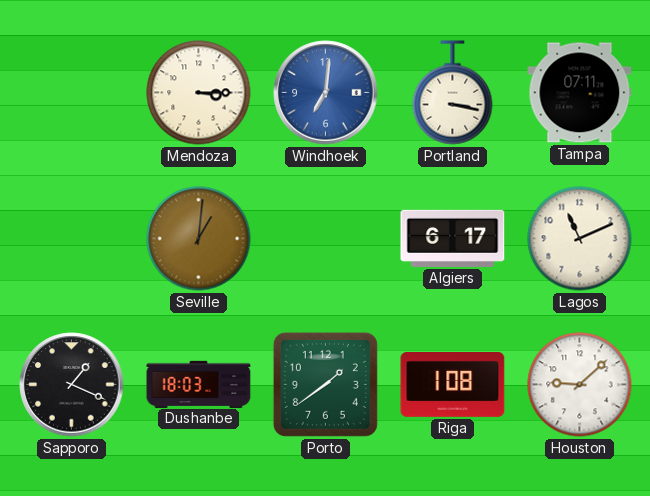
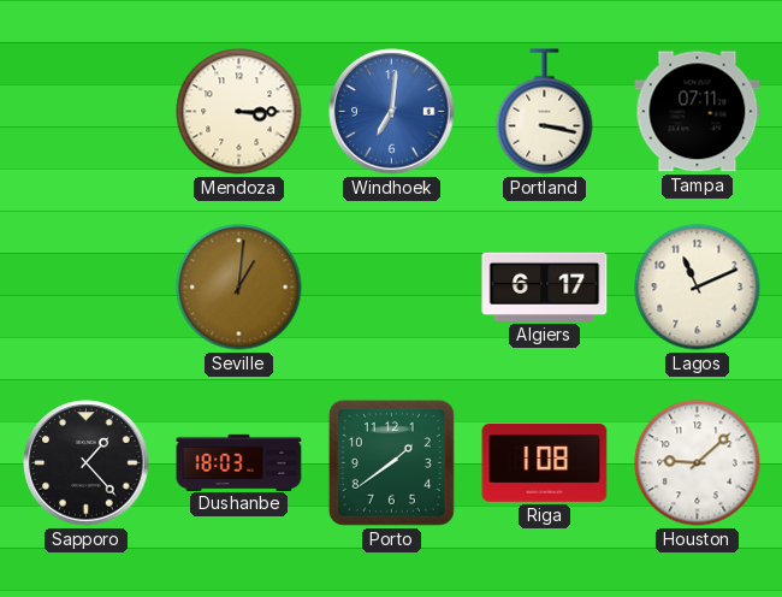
Sapporo: 1:19 -> 1:23
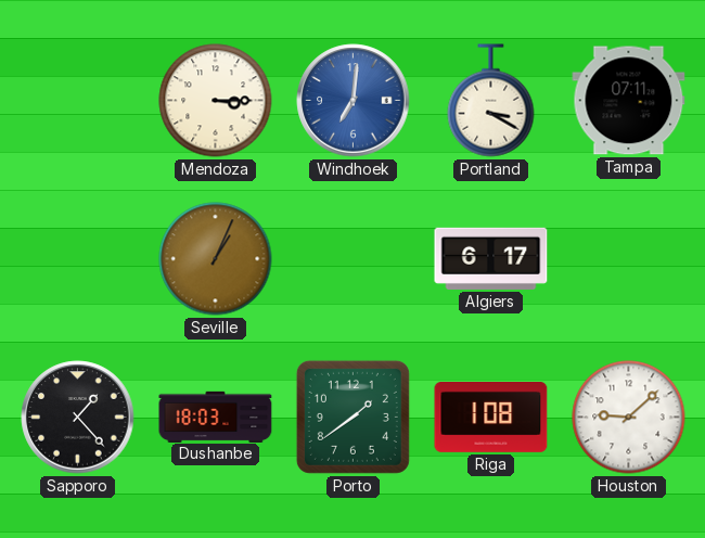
Portland: 3:17 -> 3:20
Seville: 1:01 -> 1:04
Lagos: 11:11 -> none
